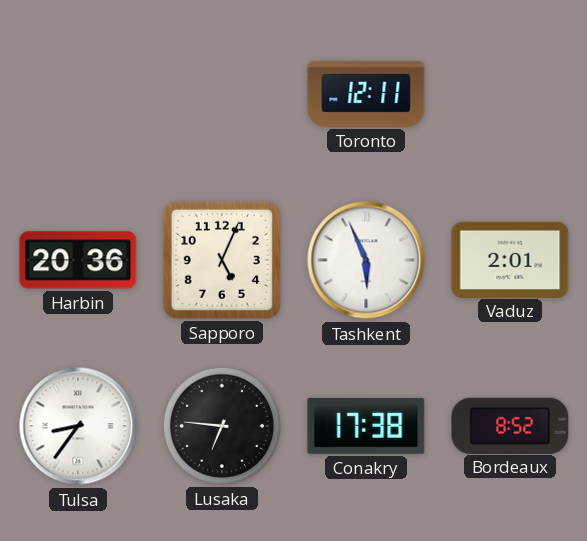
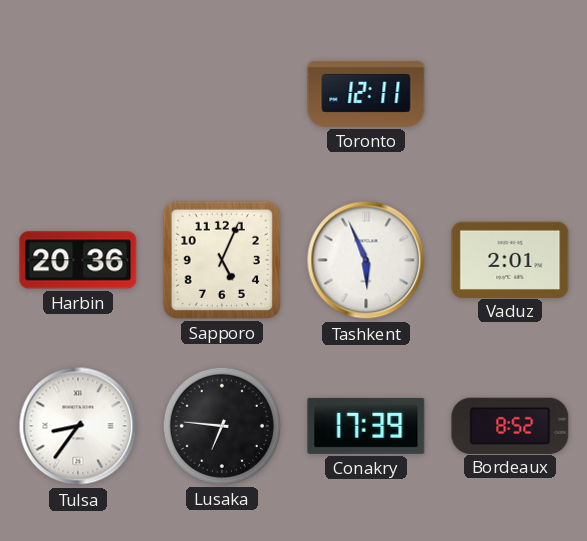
Conakry: 17:38 -> 17:39
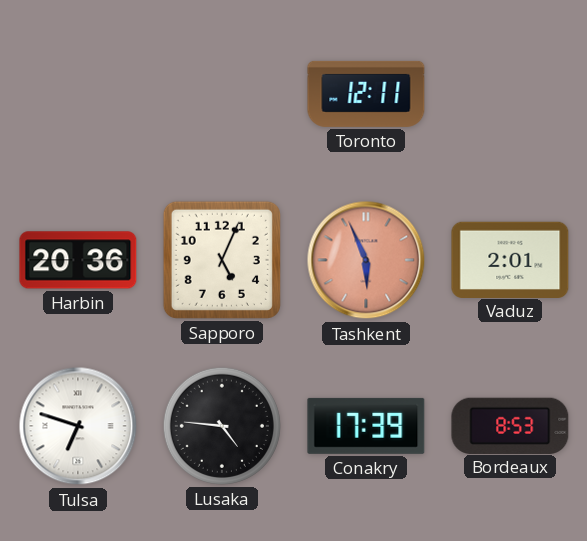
Tashkent dial: white -> salmon
Tulsa: 8:36 -> 6:48
Lusaka: 6:46 -> 4:46
Bordeaux: 8:52 -> 8:53
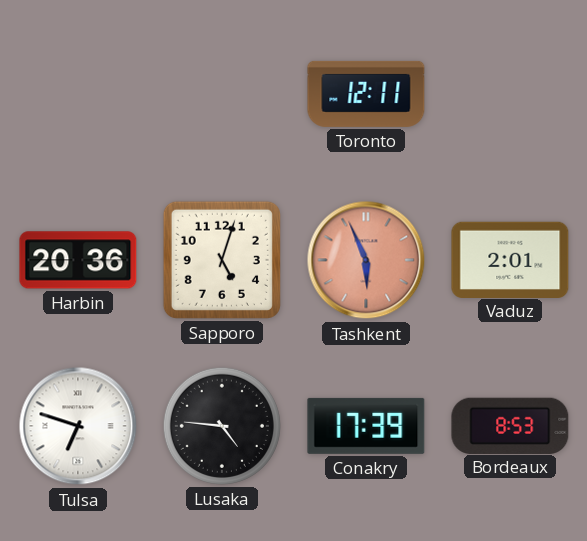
Sapporo: 5:04 -> 5:03
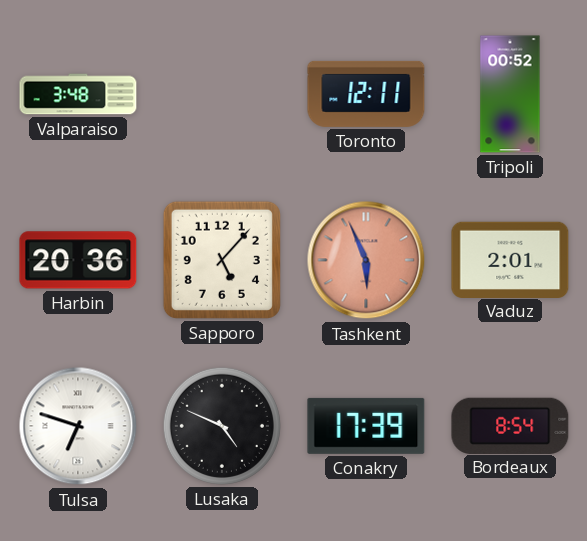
Valparaiso: none -> 3:48
Tripoli: none -> 00:52
Sapporo: 5:03 -> 5:07
Lusaka: 4:46 -> 4:49
Bordeaux: 8:53 -> 8:54
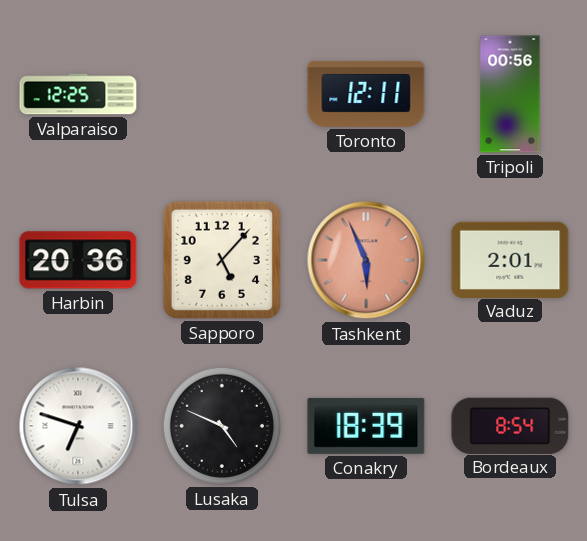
Valparaiso: 3:48 -> 12:25
Tripoli: 00:52 -> 00:56
Conakry: 17:39 -> 18:39
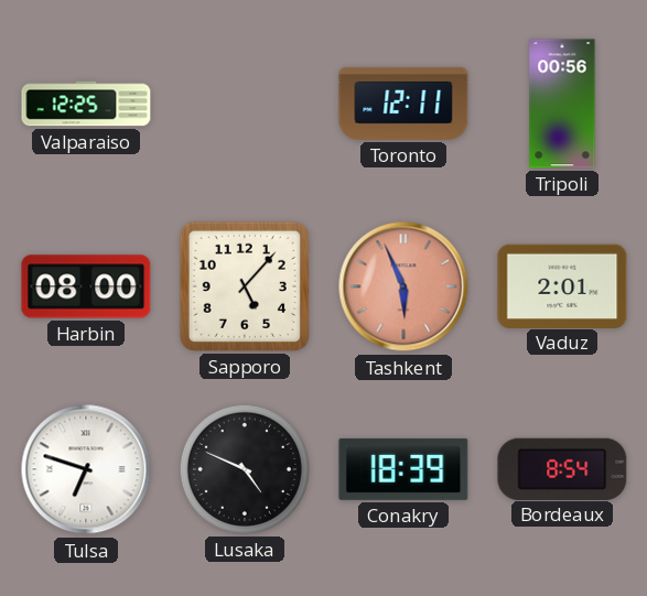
Harbin: 20:36 -> 08:00
